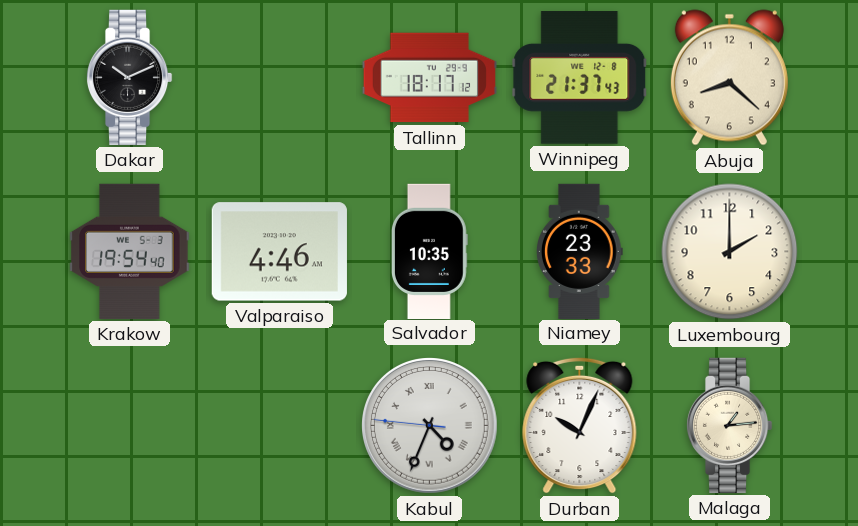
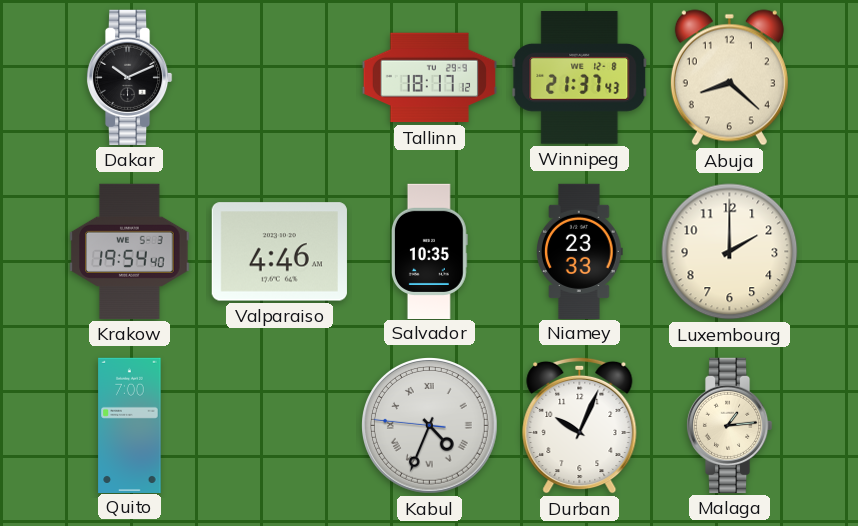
Quito: none -> 7:00
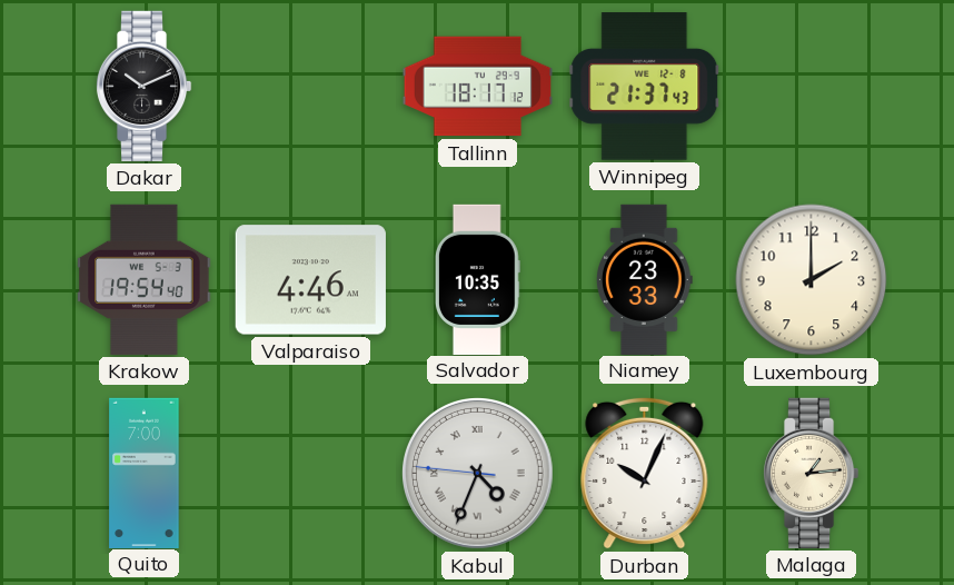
Abuja: 8:22 -> none
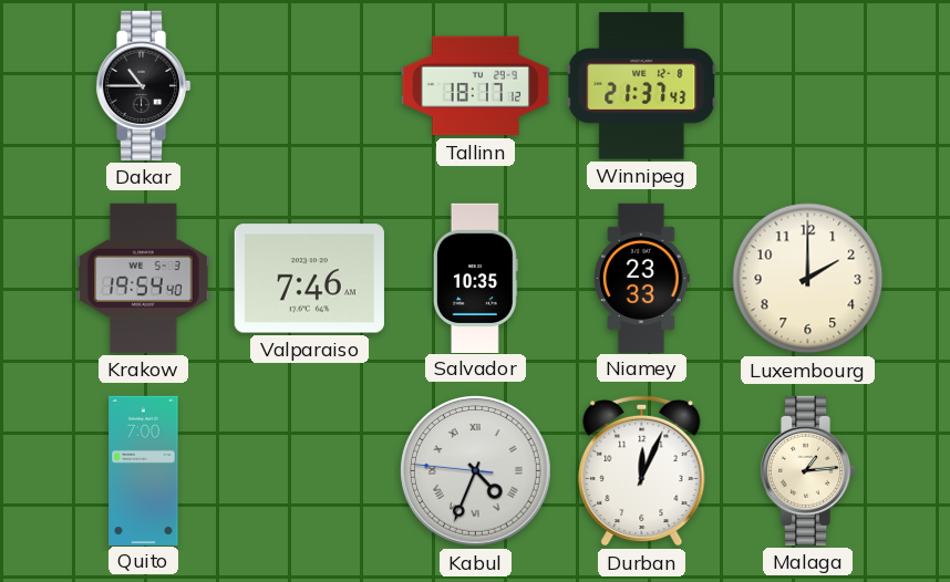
Dakar: 10:11 -> 10:45
Valparaiso: 4:46 -> 7:46
Durban: 10:04 -> 12:04
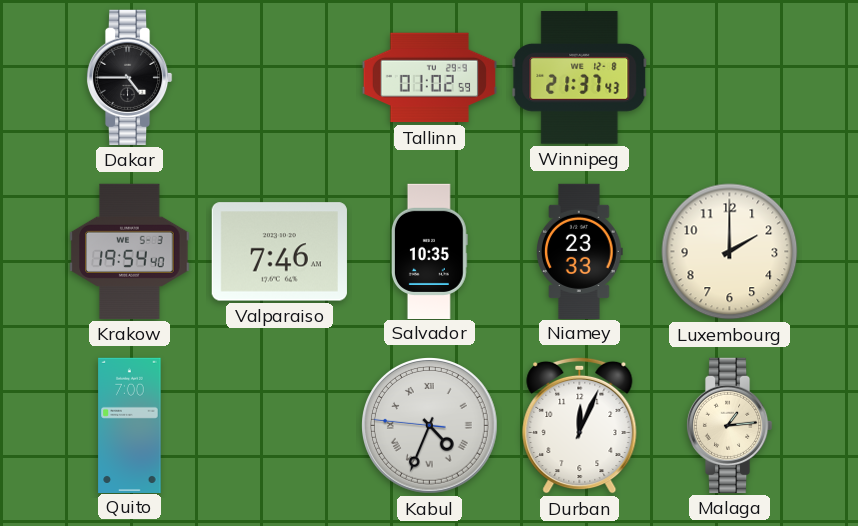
Dakar: 10:45 -> 4:45
Tallinn: 18:17 -> 01:02
